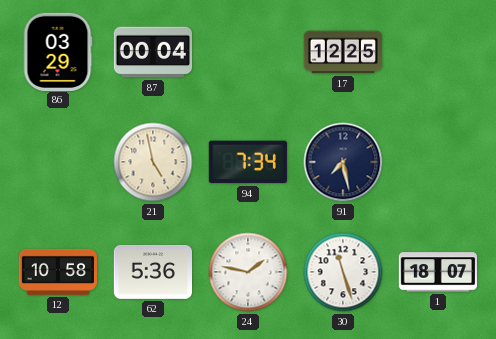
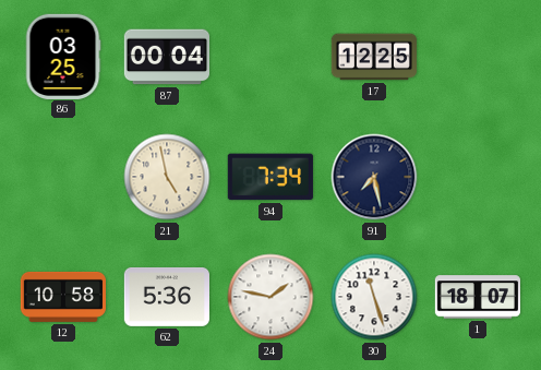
86: 03:29 -> 03:25
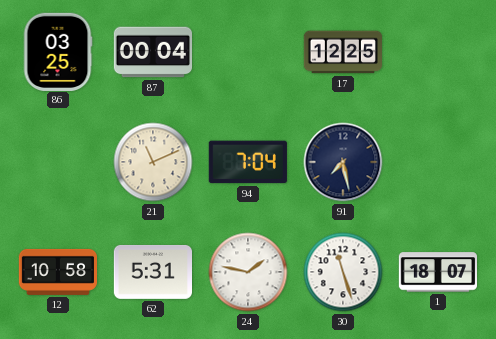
21: 4:58 -> 11:11
94: 7:34 -> 7:04
62: 5:36 -> 5:31
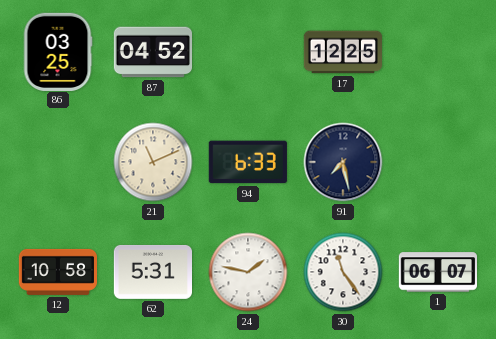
87: 00:04 -> 04:52
94: 7:04 -> 6:33
30: 11:27 -> 11:24
1: 18:07 -> 06:07
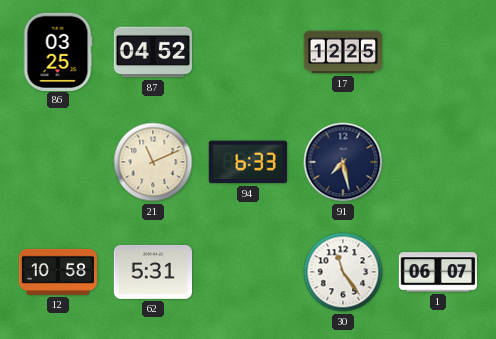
24: 1:47 -> none
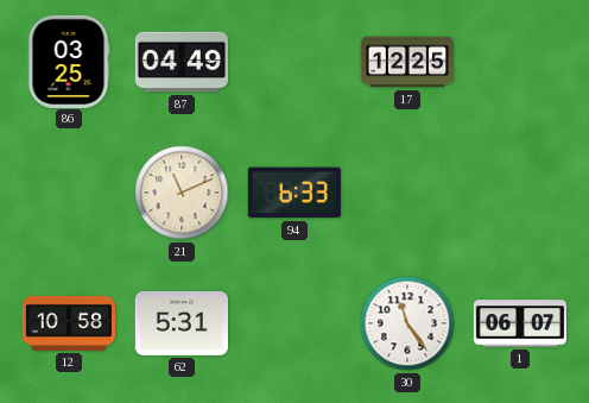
87: 04:52 -> 04:49
91: 7:28 -> none
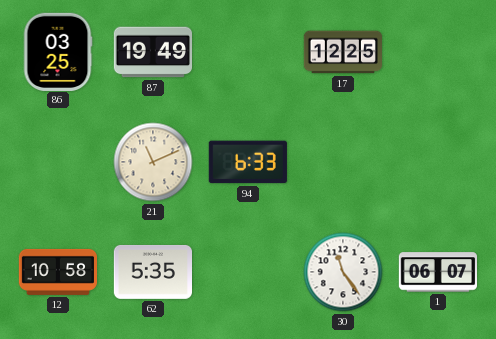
87: 04:49 -> 19:49
62: 5:31 -> 5:35
